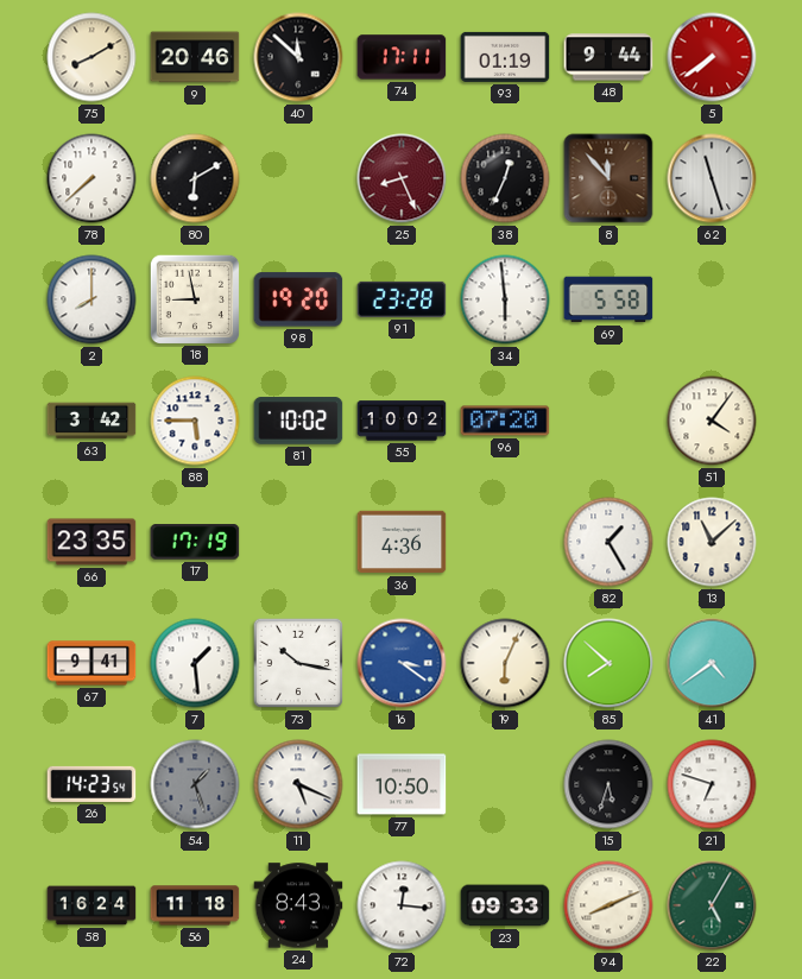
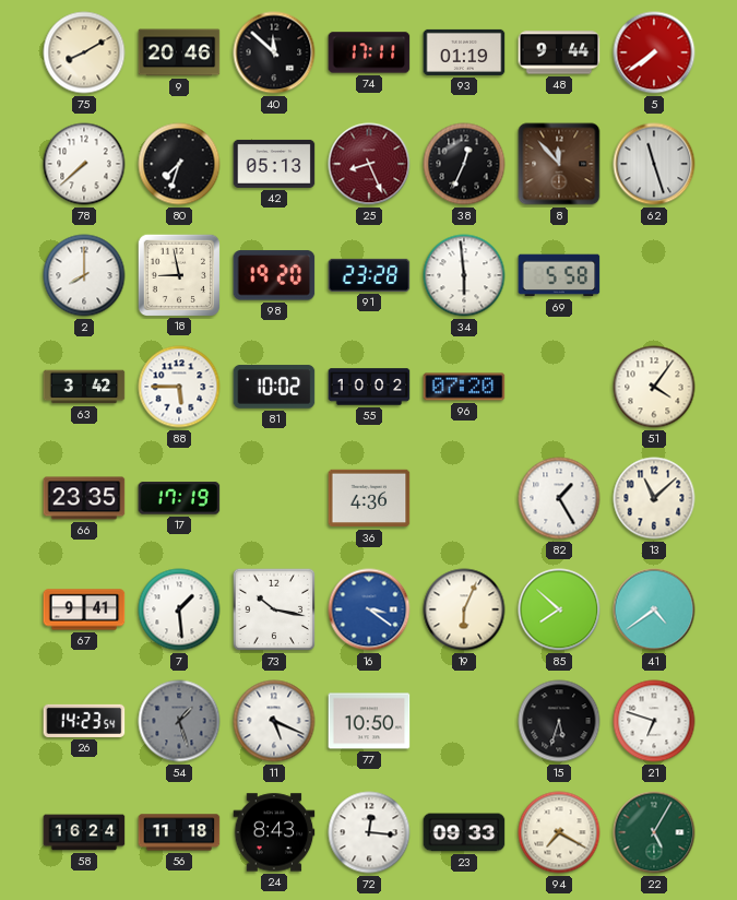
80: 6:10 -> 7:33
42: none -> 05:13
94: 8:11 -> 7:20
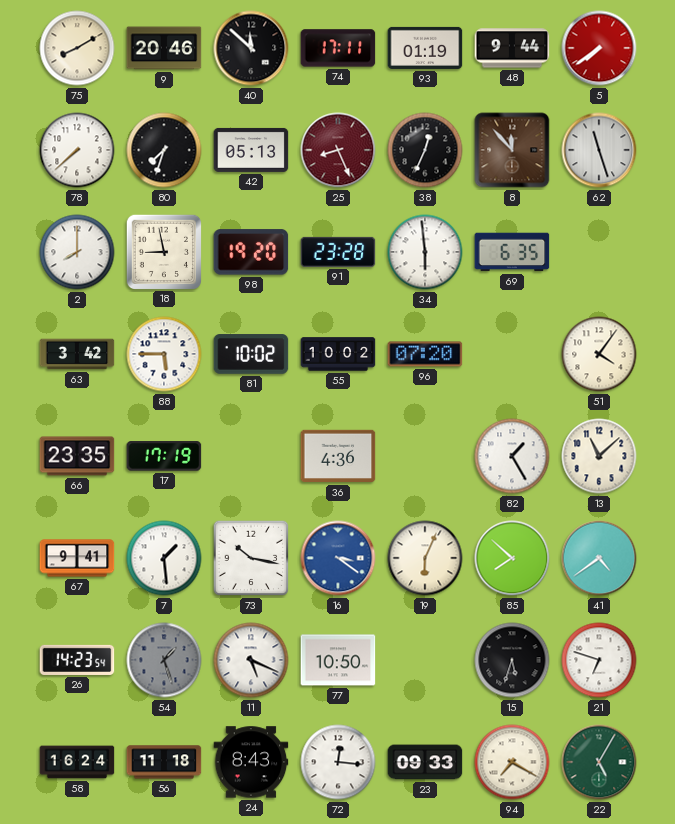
69: 5:58 -> 6:35
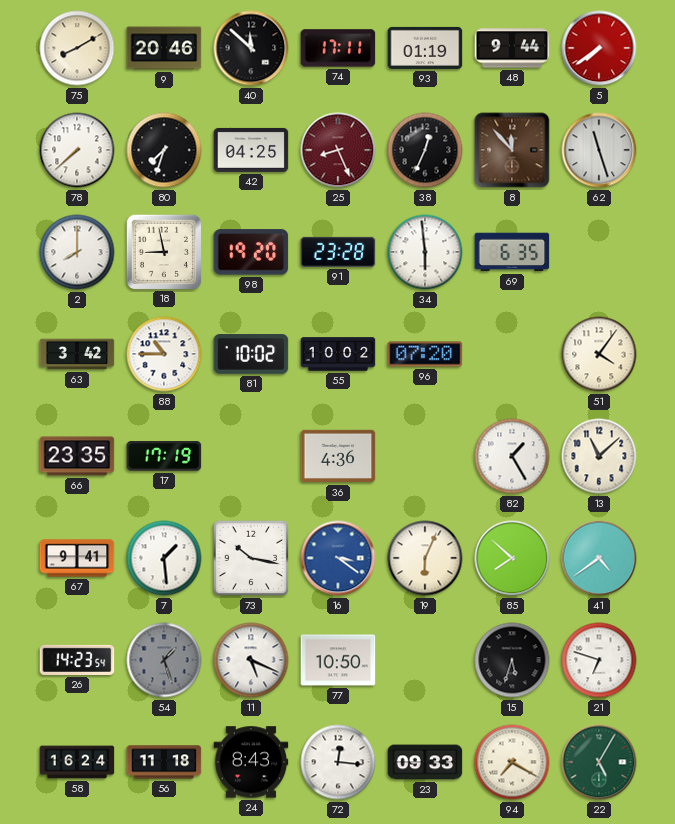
42: 05:13 -> 04:25
88: 5:45 -> 10:45
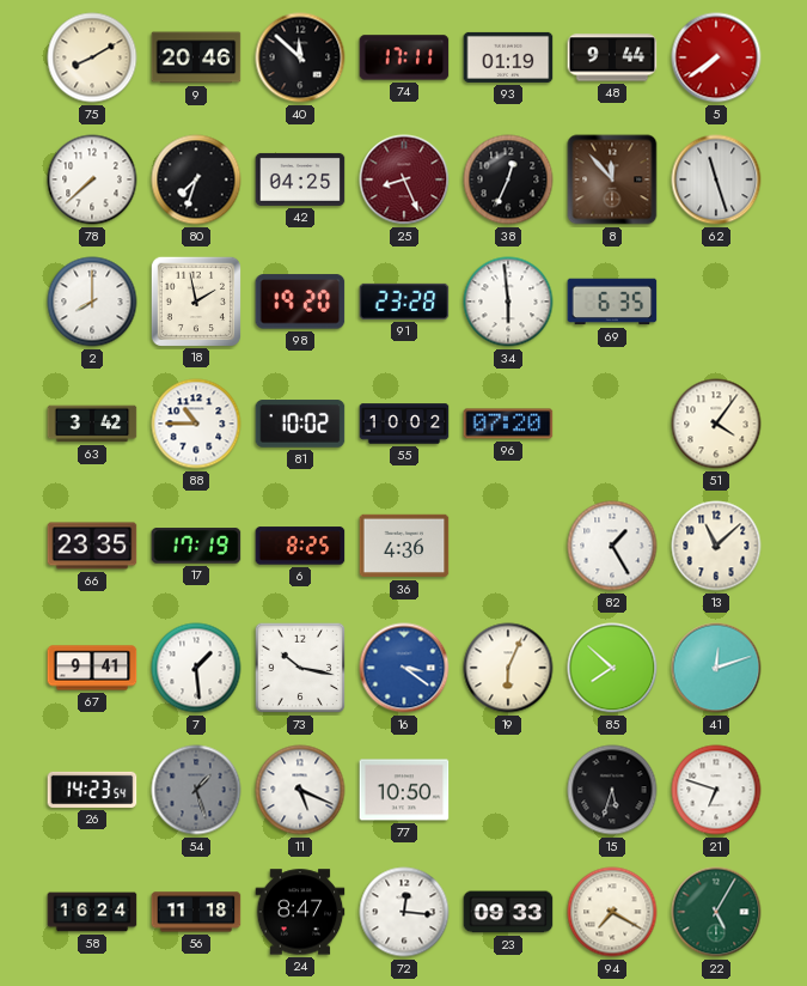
18: 8:58 -> 1:58
6: none -> 8:25
41: 4:39 -> 12:12
24: 8:43 -> 8:47
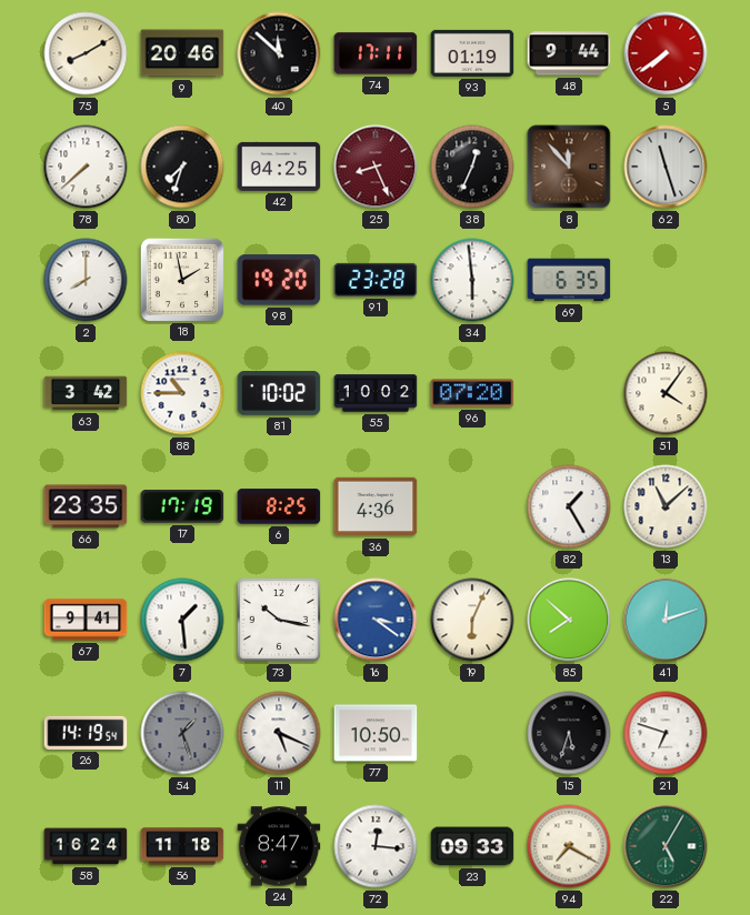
26: 14:23 -> 14:19
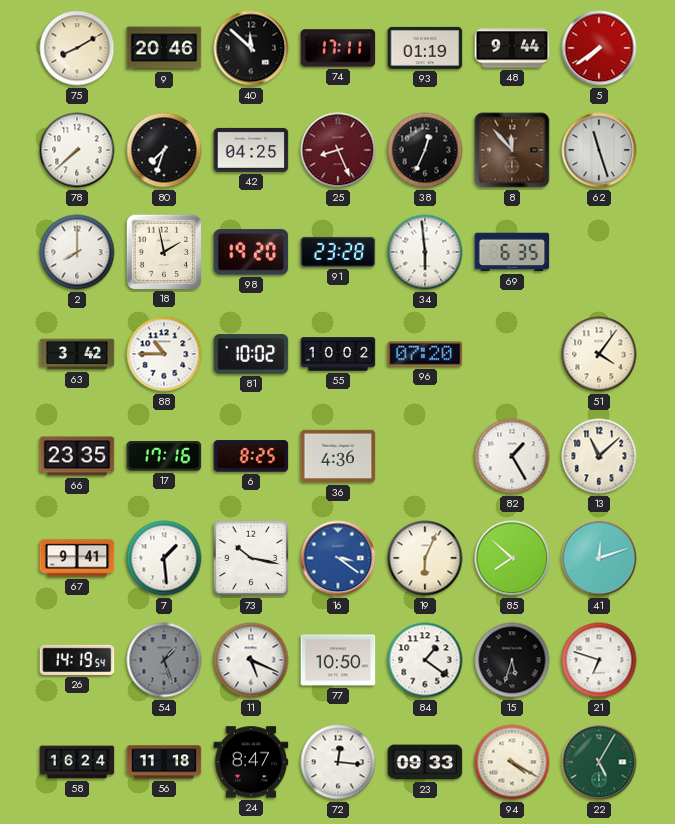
17: 17:19 -> 17:16
84: none -> 1:21
94: 7:20 -> 4:20
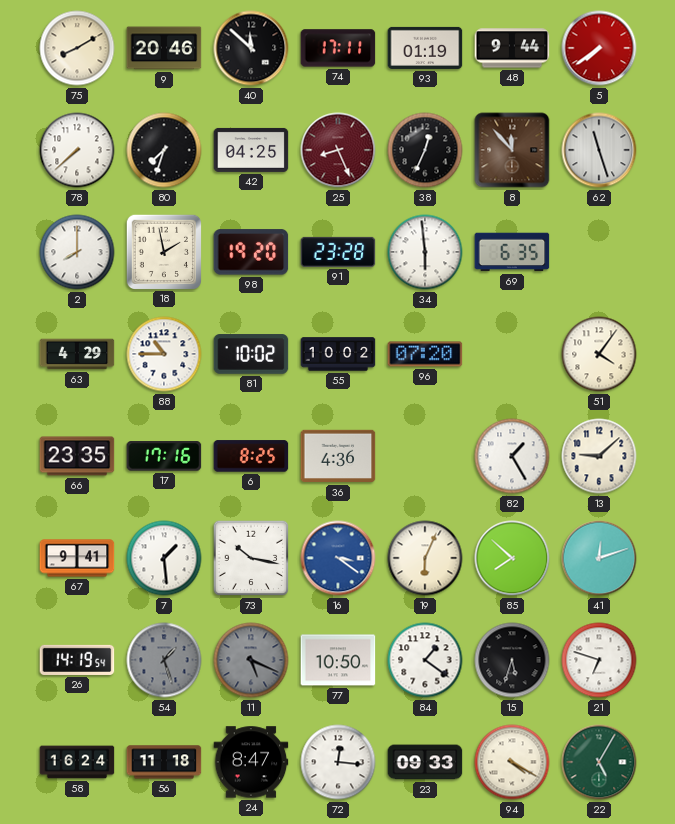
63: 3:42 -> 4:29
13: 11:08 -> 9:08
11 dial: white -> grey
